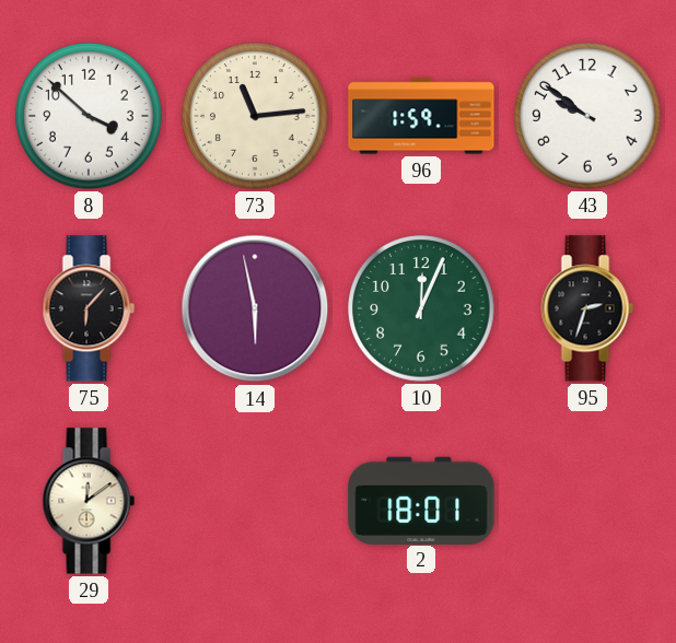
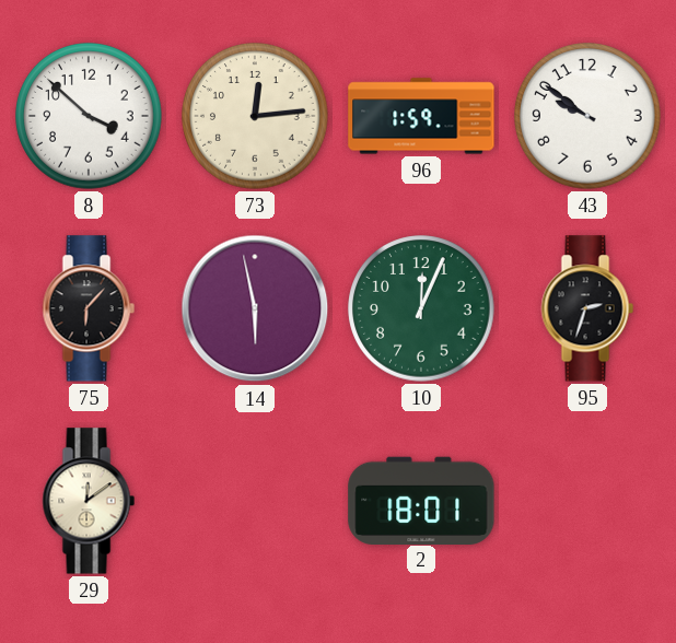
73: 11:14 -> 12:14
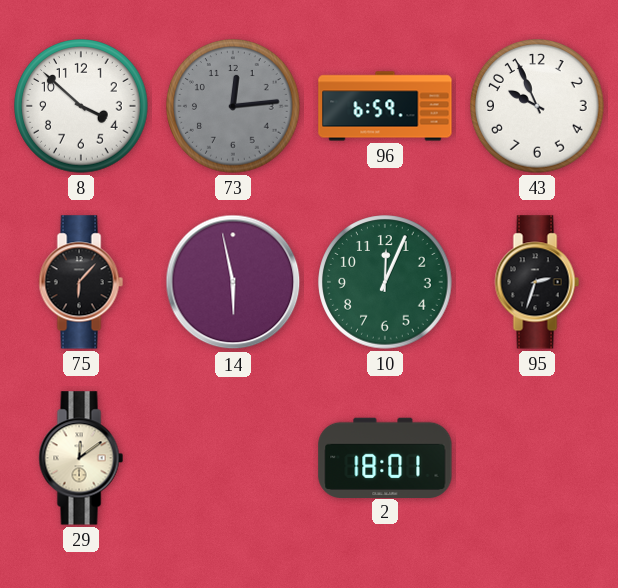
73 dial: cream -> grey
96: 1:59 -> 6:59
43: 9:51 -> 9:56
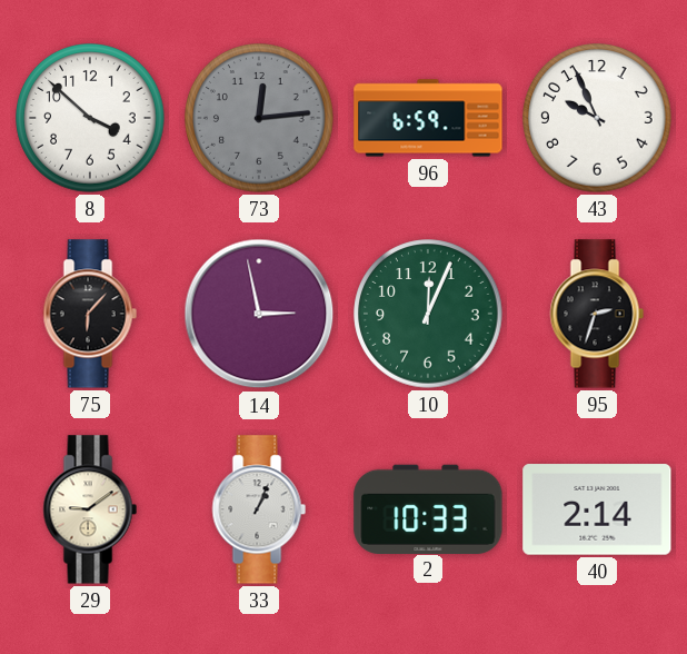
14: 5:58 -> 2:58
29: 12:09 -> 9:09
33: none -> 1:04
2: 18:01 -> 10:33
40: none -> 2:14
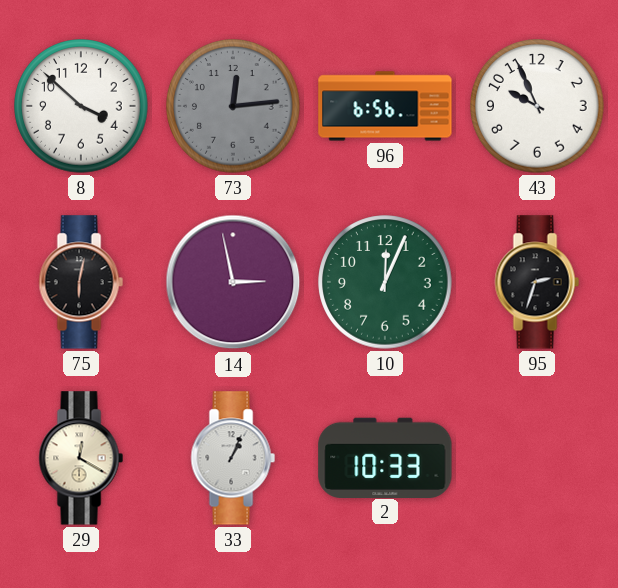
96: 6:59 -> 6:56
75: 6:07 -> 6:02
29: 9:09 -> 12:20
40: 2:14 -> none
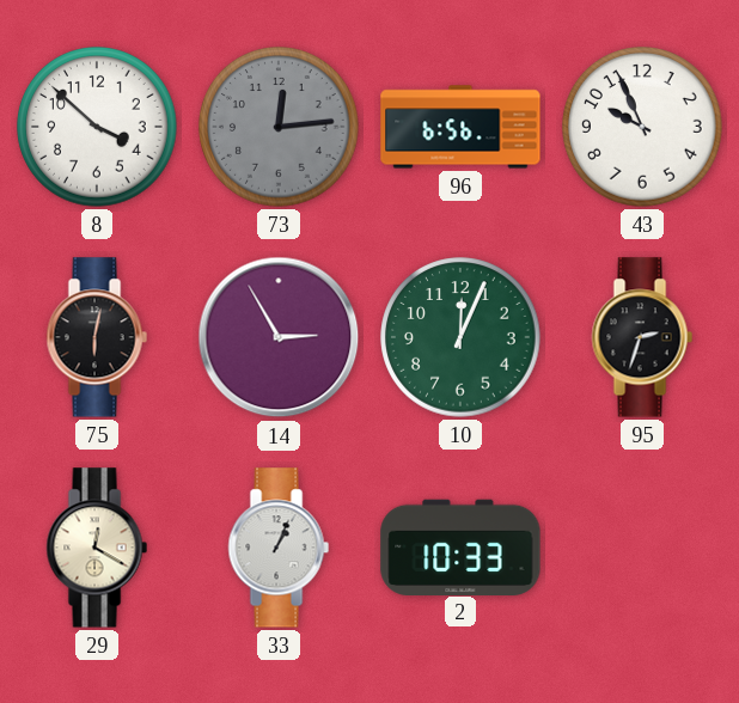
14: 2:58 -> 2:55
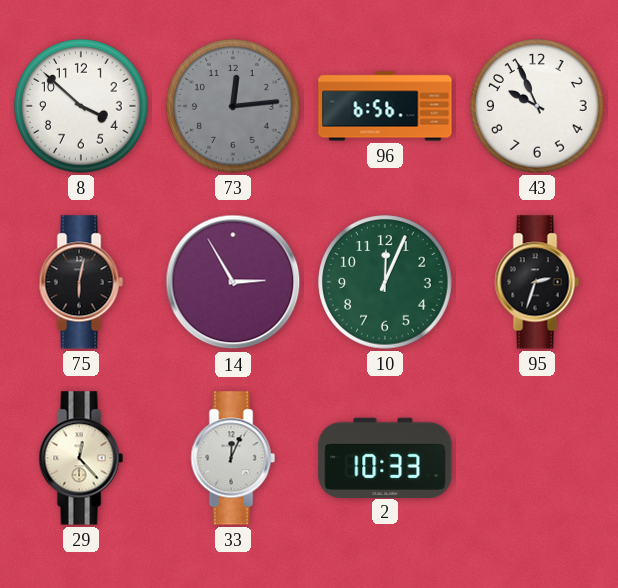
29: 12:20 -> 12:23
33: 1:04 -> 12:04
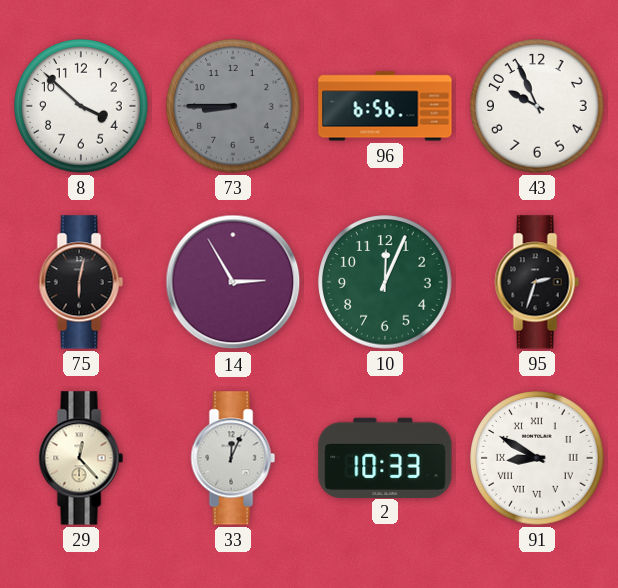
73: 12:14 -> 8:45
91: none -> 8:50
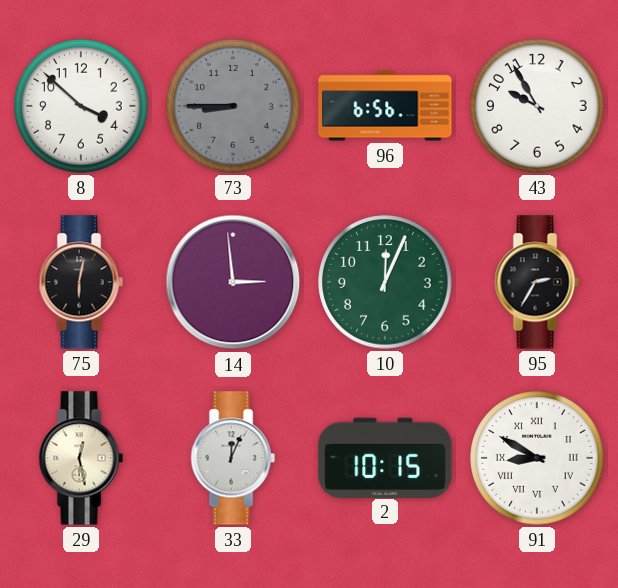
43: 9:56 -> 9:55
14: 2:55 -> 2:59
95: 2:33 -> 2:35
29: 12:23 -> 12:28
2: 10:33 -> 10:15
